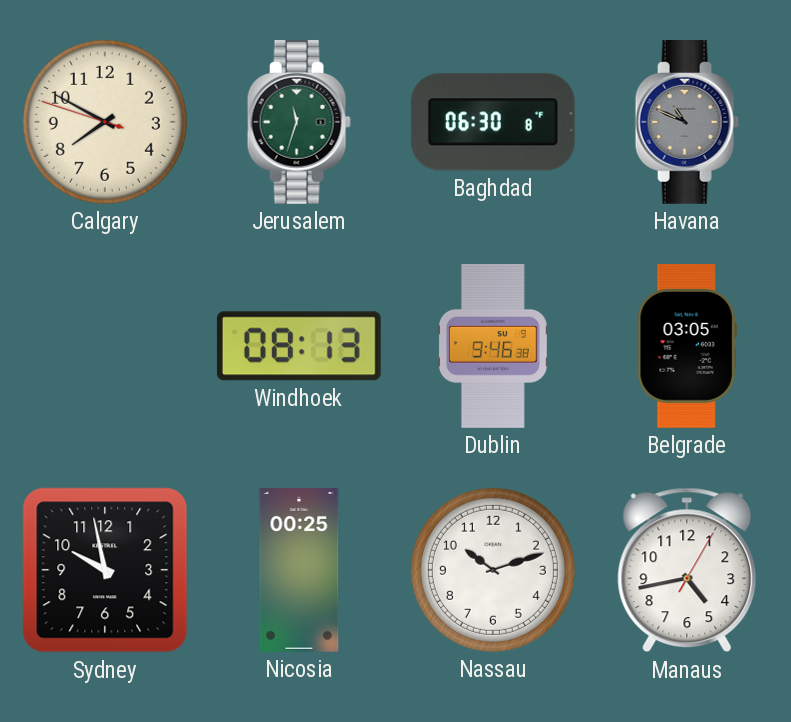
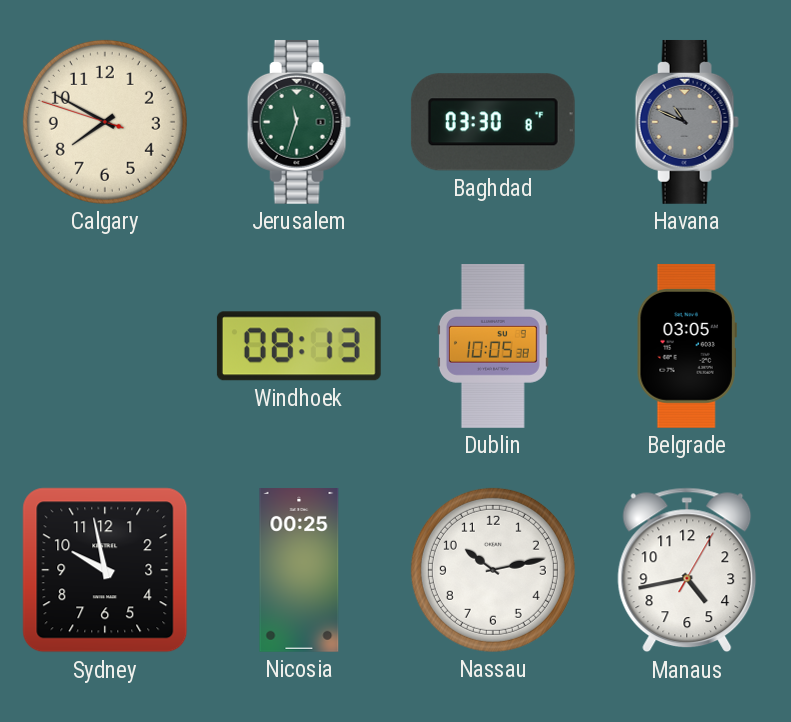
Baghdad: 06:30 -> 03:30
Dublin: 9:46 -> 10:05
Nassau: 10:12 -> 10:13
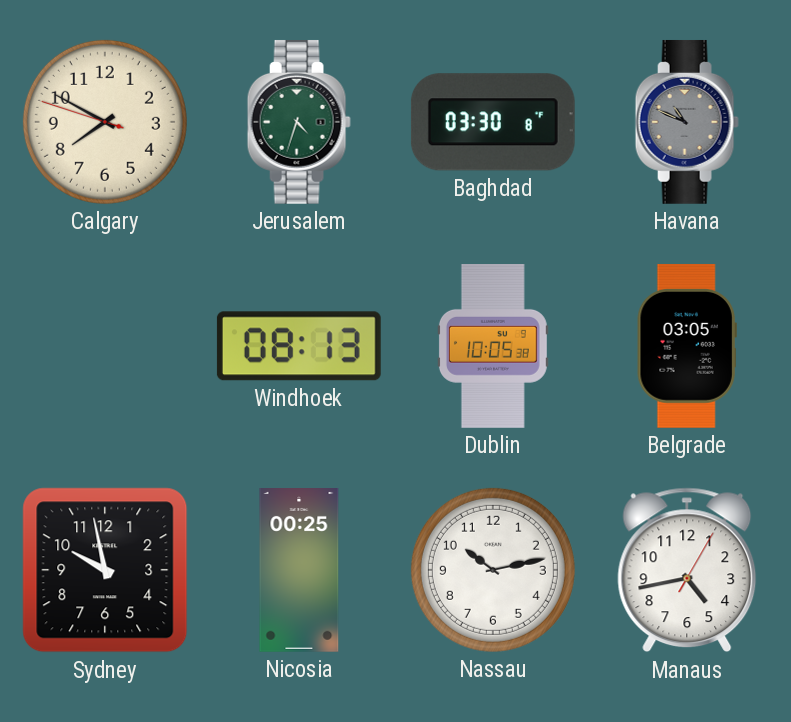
Jerusalem: 11:33 -> 4:33
